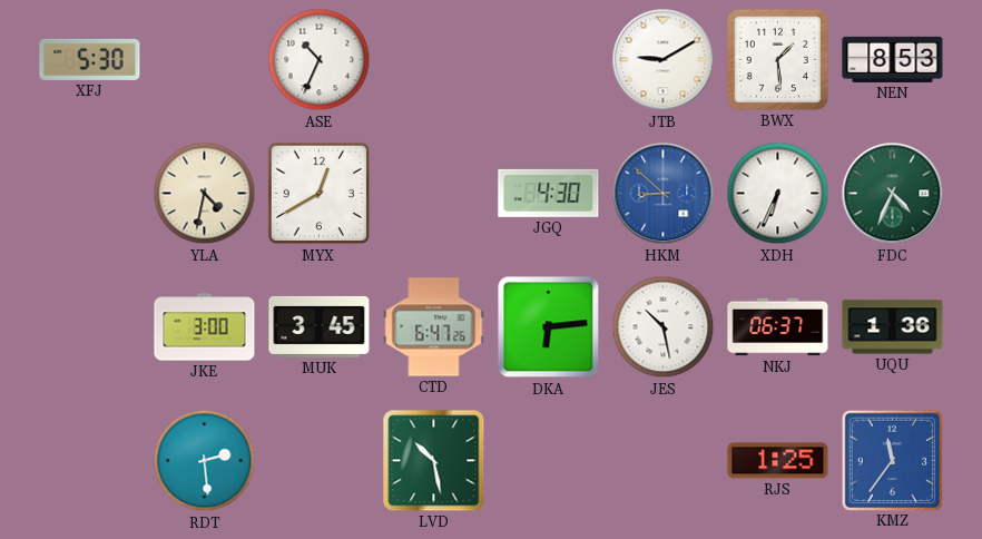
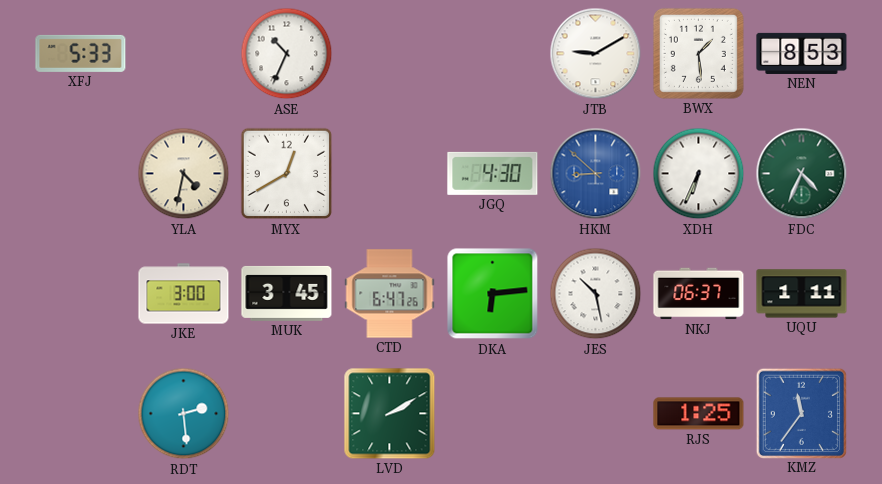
XFJ: 5:30 -> 5:33
UQU: 1:36 -> 1:11
LVD: 10:28 -> 2:10
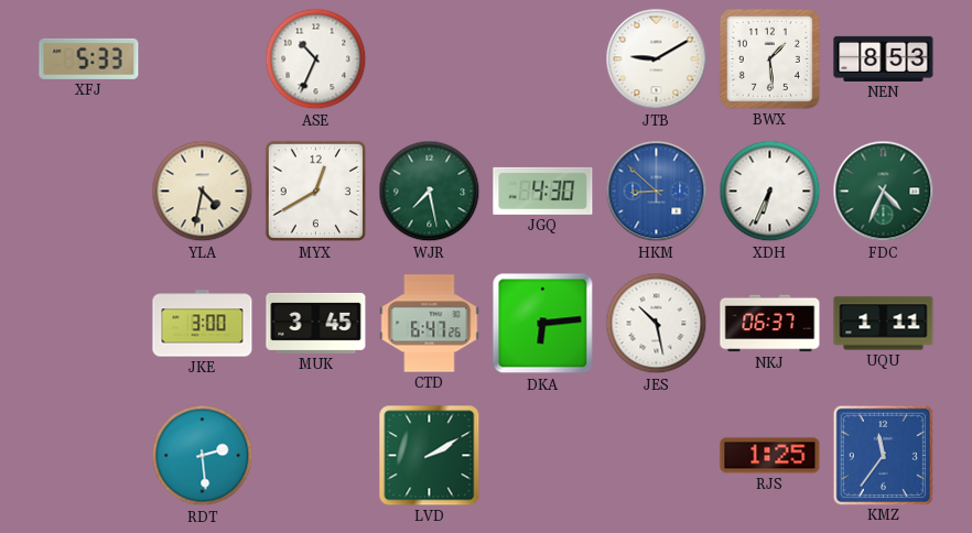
WJR: none -> 7:28
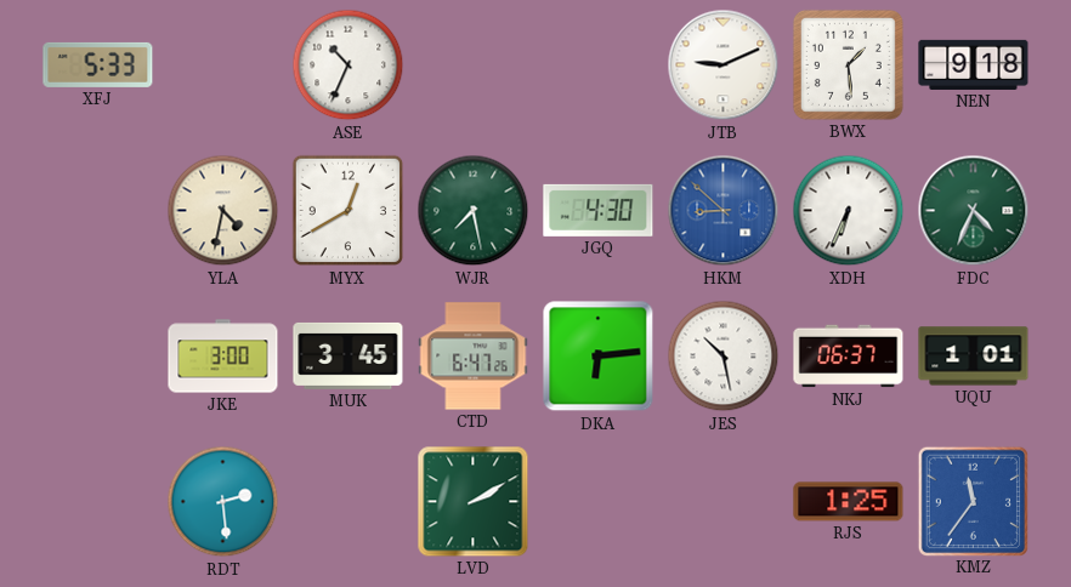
JTB: 9:10 -> 9:11
NEN: 8:53 -> 9:18
UQU: 1:11 -> 1:01
